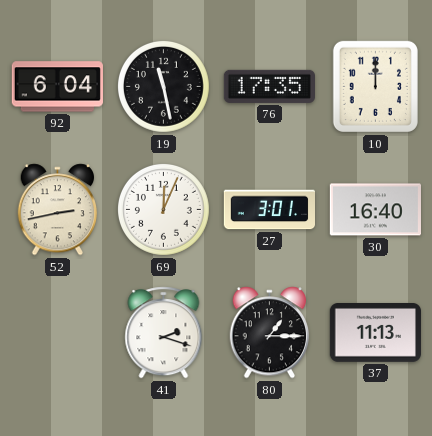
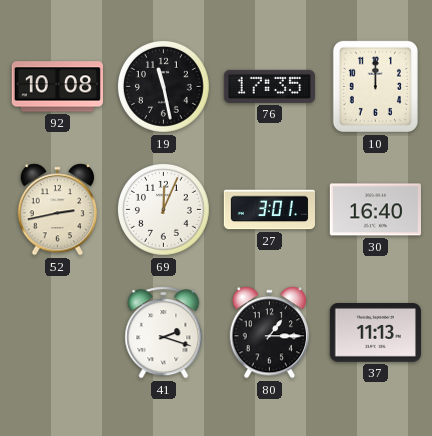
92: 6:04 -> 10:08
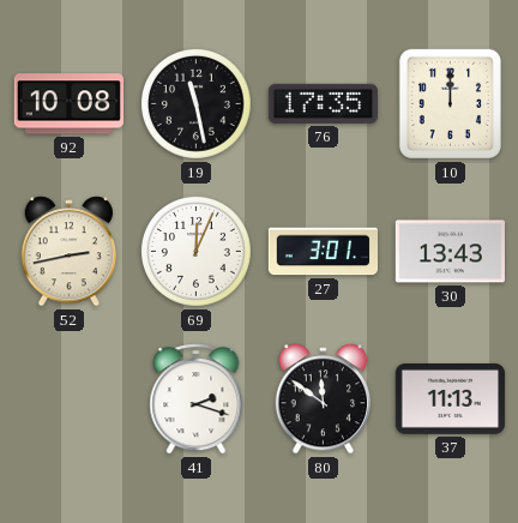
30: 16:40 -> 13:43
80: 1:15 -> 11:51
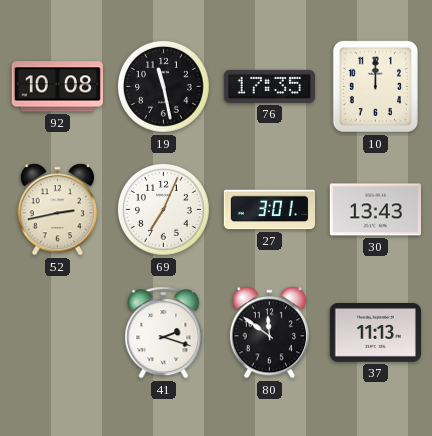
69: 12:04 -> 7:04
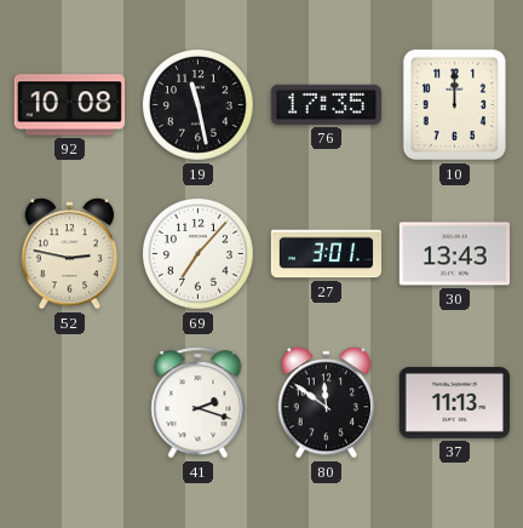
52: 2:43 -> 2:47
69: 7:04 -> 7:07
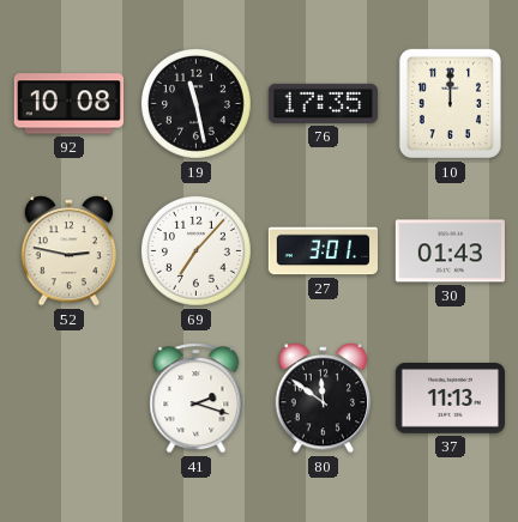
30: 13:43 -> 01:43
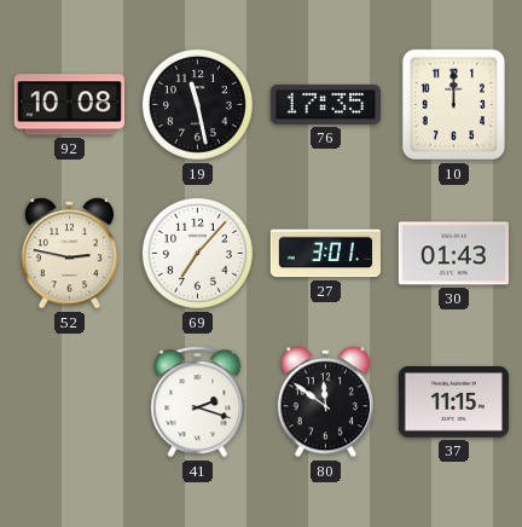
37: 11:13 -> 11:15
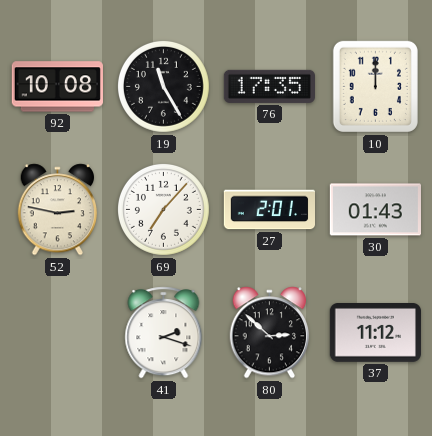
19: 11:28 -> 11:25
27: 3:01 -> 2:01
80: 11:51 -> 2:52
37: 11:15 -> 11:12
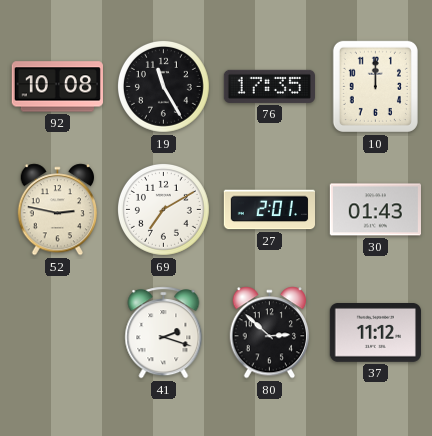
69: 7:07 -> 7:10
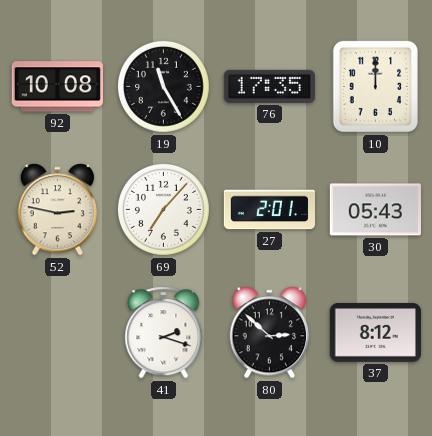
69: 7:10 -> 7:07
30: 01:43 -> 05:43
37: 11:12 -> 8:12
